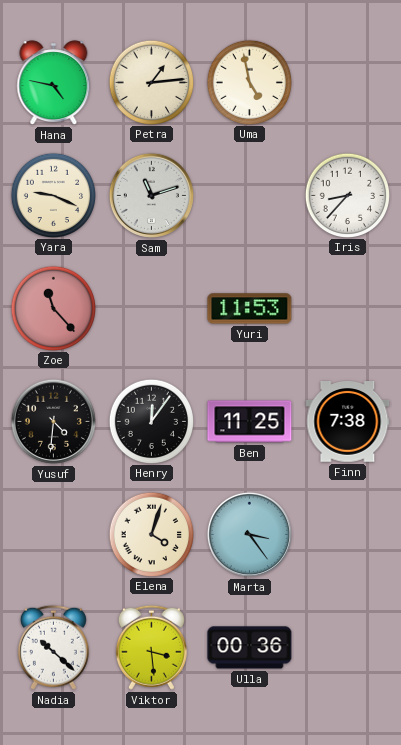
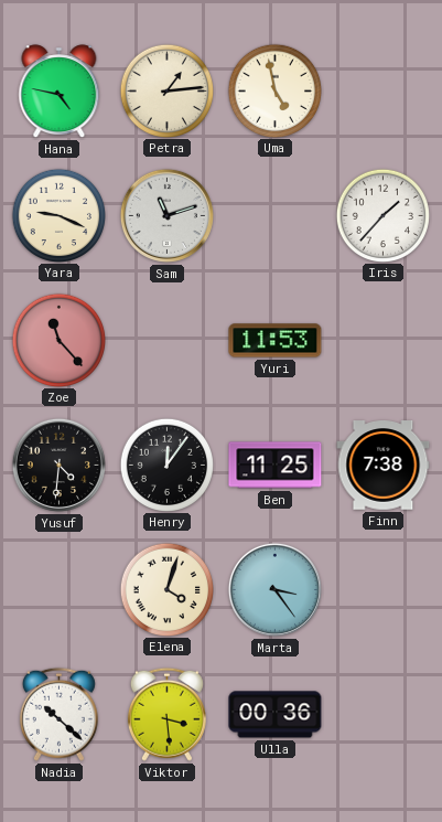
Iris: 8:37 -> 1:37
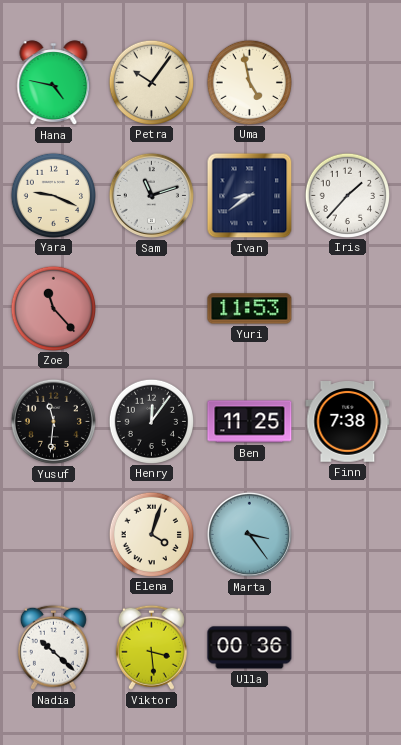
Petra: 1:14 -> 10:06
Ivan: none -> 8:39
Yusuf: 4:31 -> 11:31
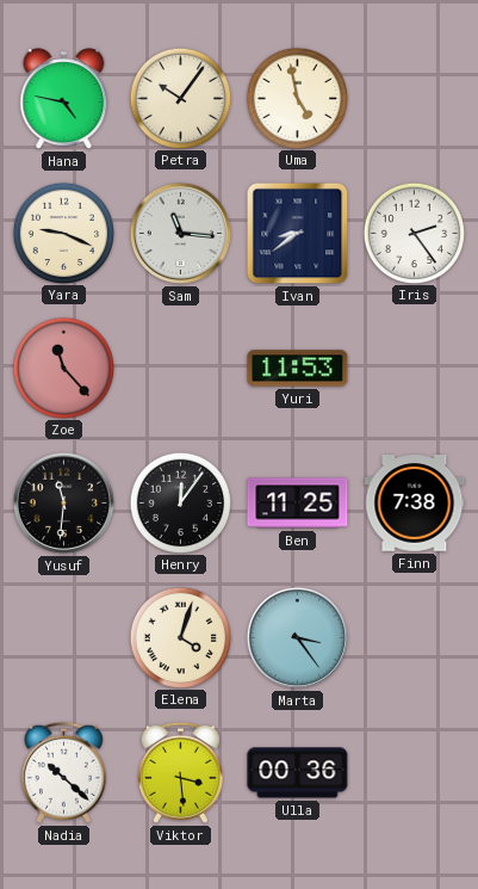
Sam: 11:12 -> 11:16
Iris: 1:37 -> 2:24
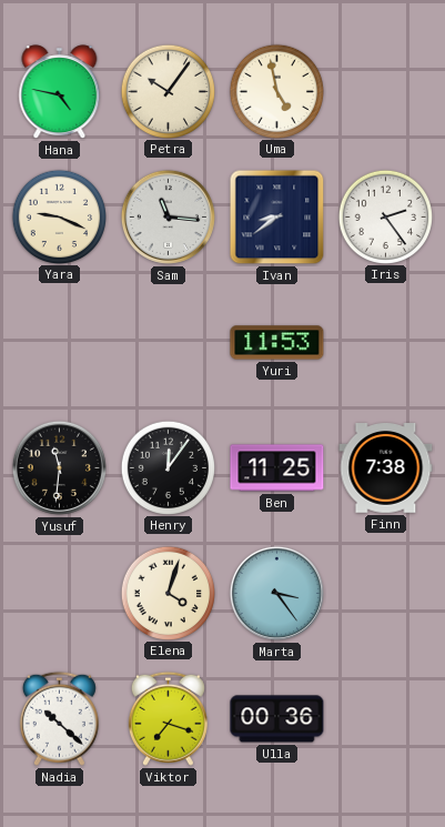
Zoe: 11:23 -> none
Viktor: 3:29 -> 7:18
